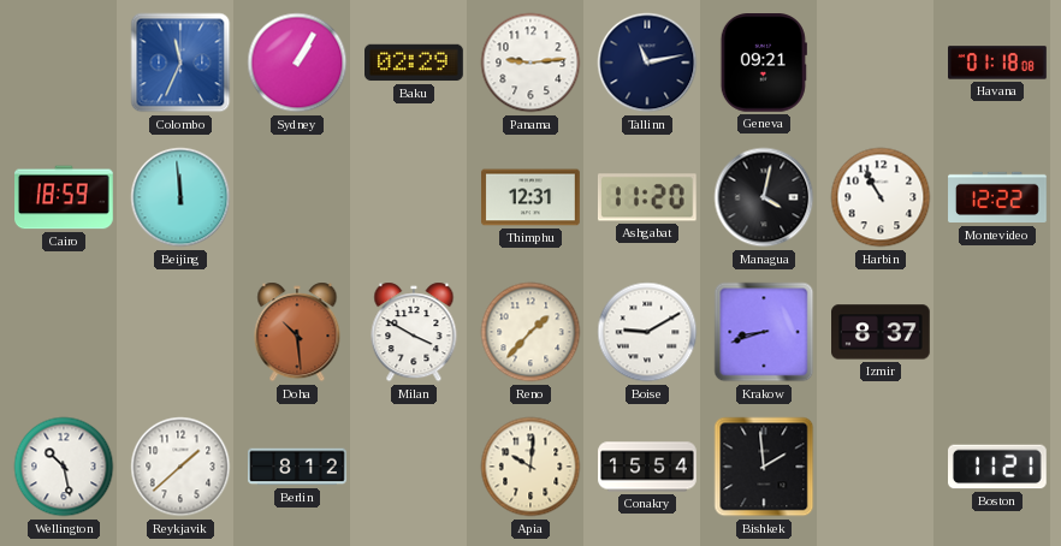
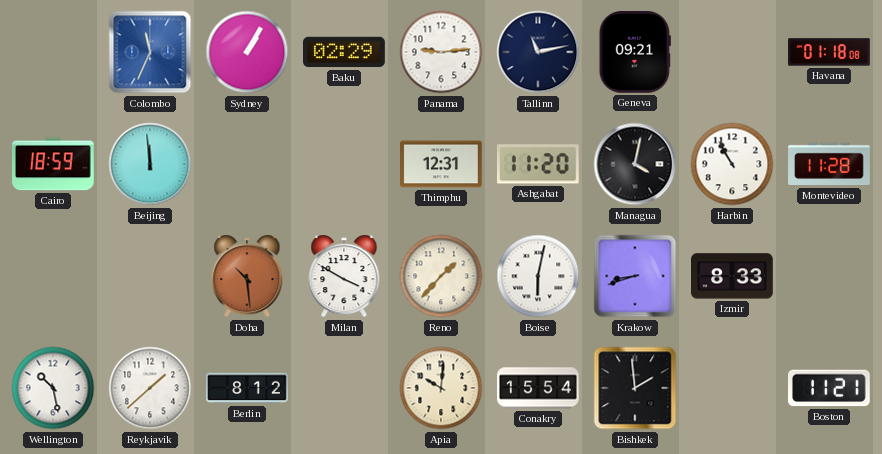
Montevideo: 12:22 -> 11:28
Boise: 9:10 -> 6:02
Izmir: 8:37 -> 8:33
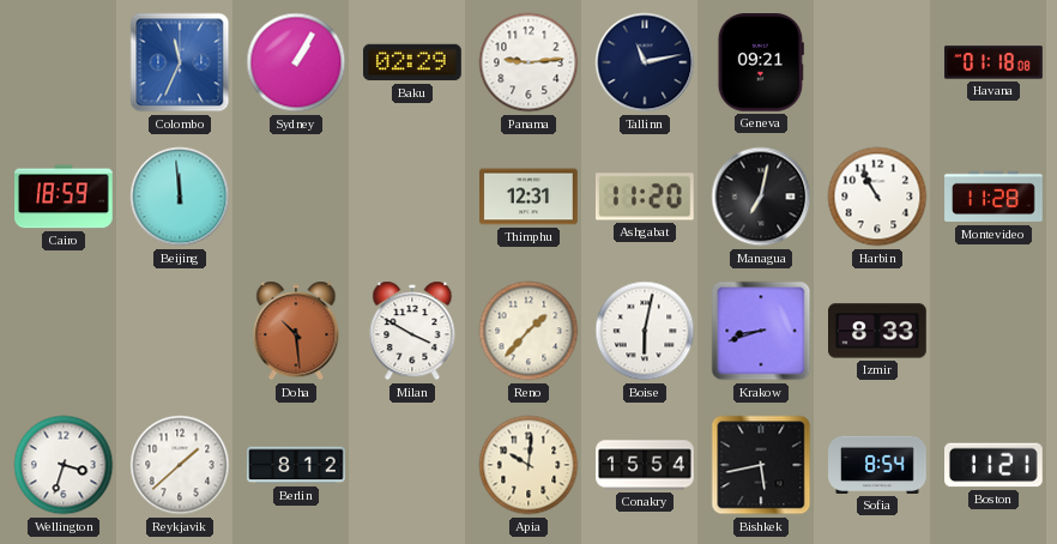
Managua: 4:02 -> 7:02
Wellington: 10:28 -> 3:33
Bishkek: 1:59 -> 5:43
Sofia: none -> 8:54
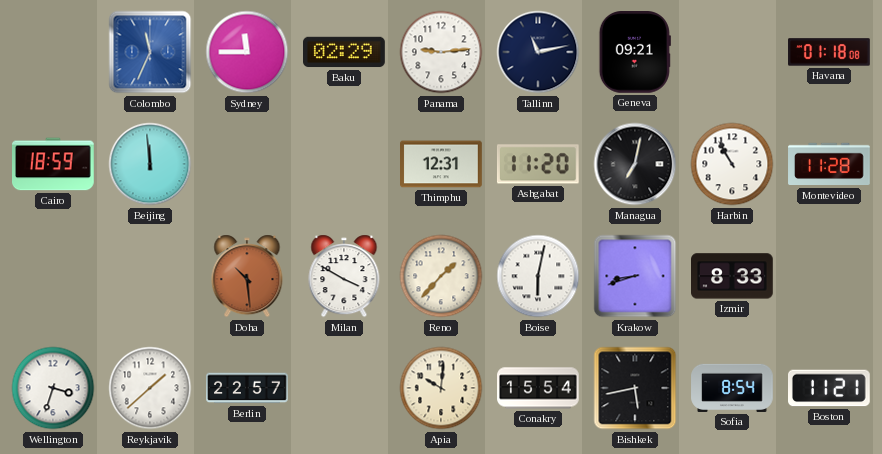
Sydney: 1:05 -> 11:45
Berlin: 8:12 -> 22:57
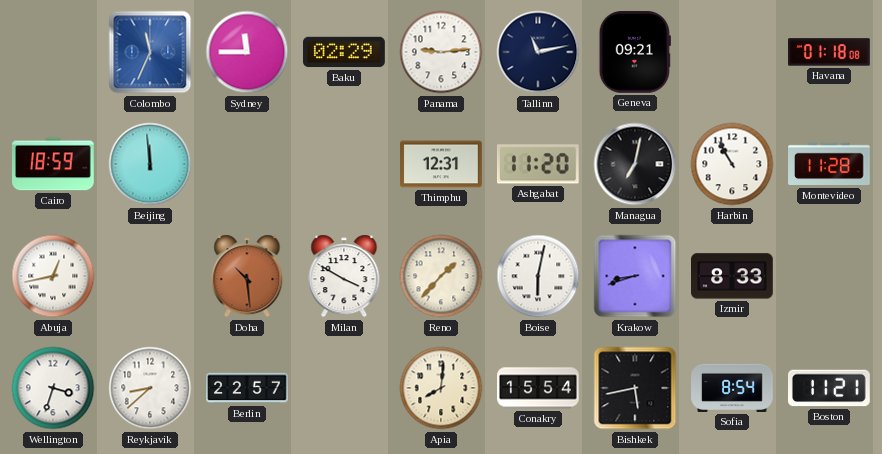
Abuja: none -> 12:43
Reykjavik: 1:38 -> 8:38
Apia: 10:01 -> 8:01
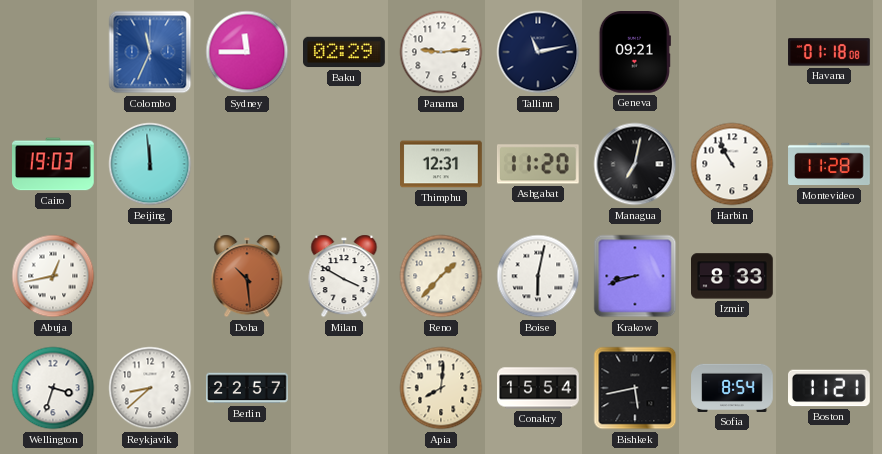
Cairo: 18:59 -> 19:03
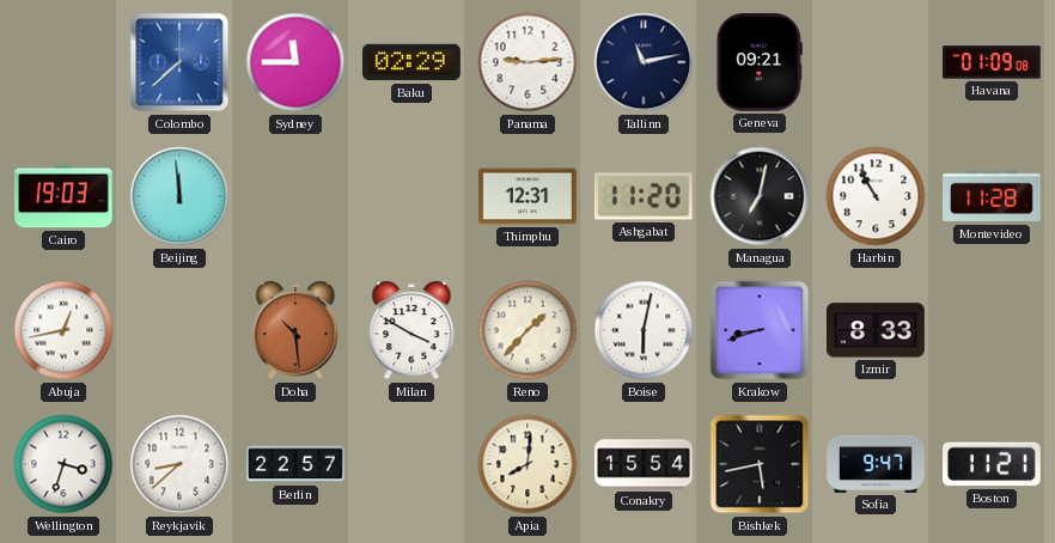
Colombo: 11:34 -> 7:38
Havana: 01:18 -> 01:09
Sofia: 8:54 -> 9:47
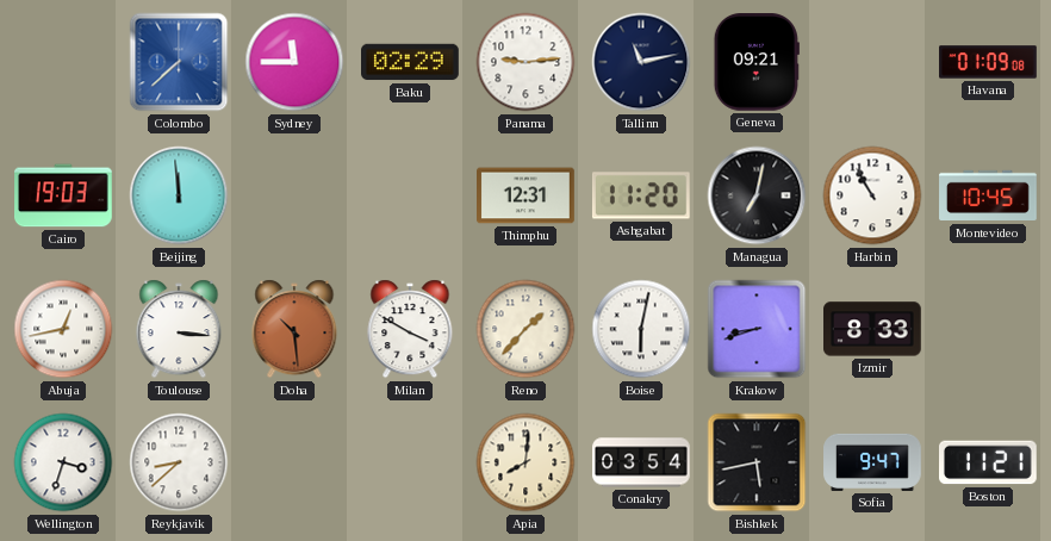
Montevideo: 11:28 -> 10:45
Toulouse: none -> 3:16
Berlin: 22:57 -> none
Conakry: 15:54 -> 03:54
